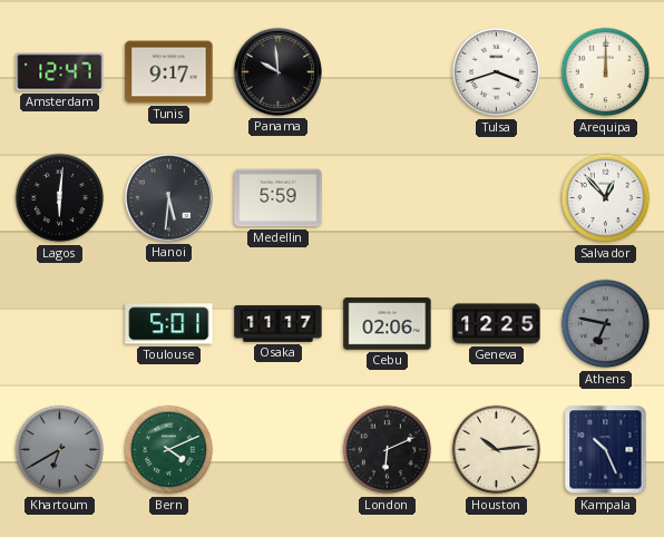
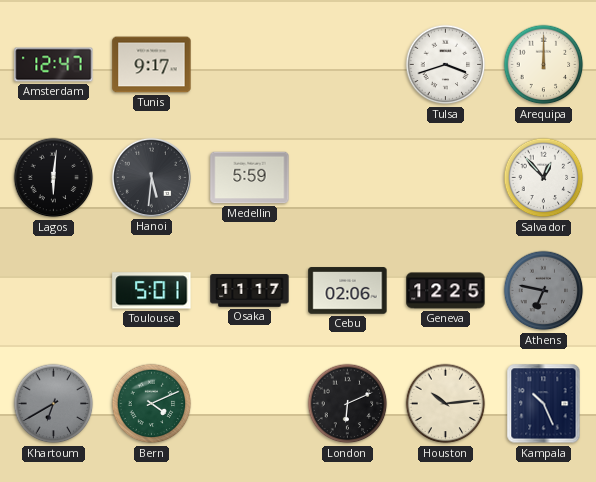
Panama: 9:59 -> none
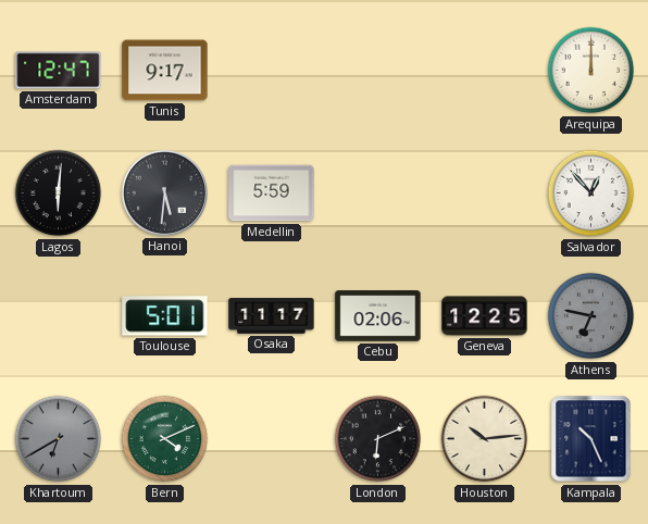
Tulsa: 3:42 -> none
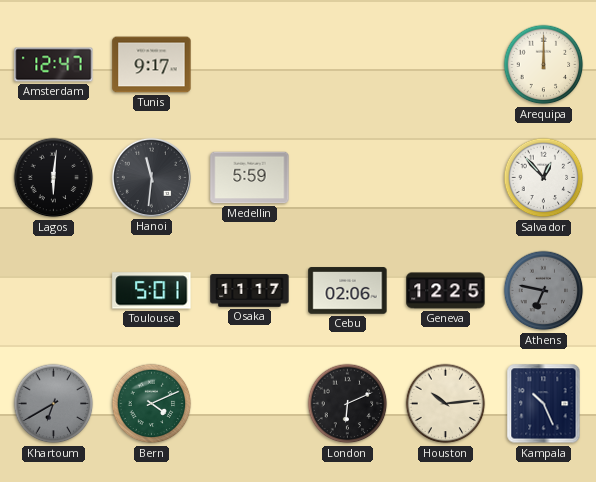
Hanoi: 5:31 -> 11:31
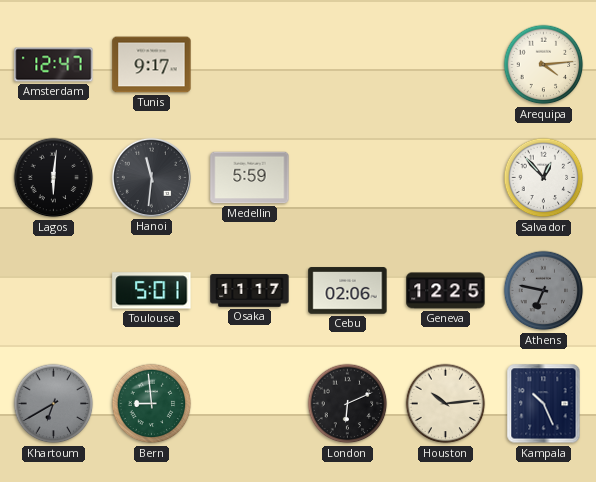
Arequipa: 12:00 -> 4:14
Bern: 4:11 -> 8:59
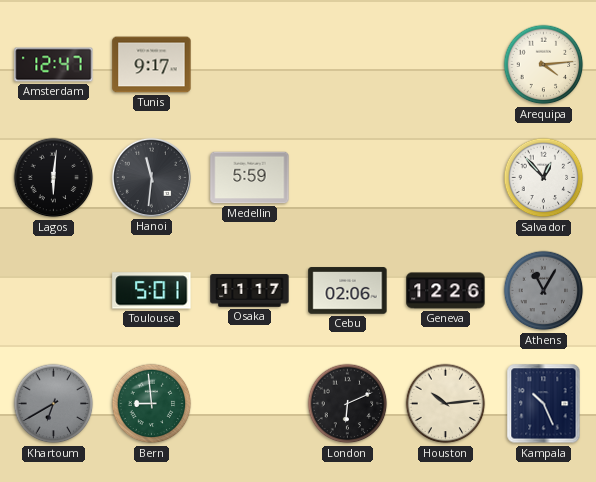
Geneva: 12:25 -> 12:26
Athens: 6:47 -> 11:05
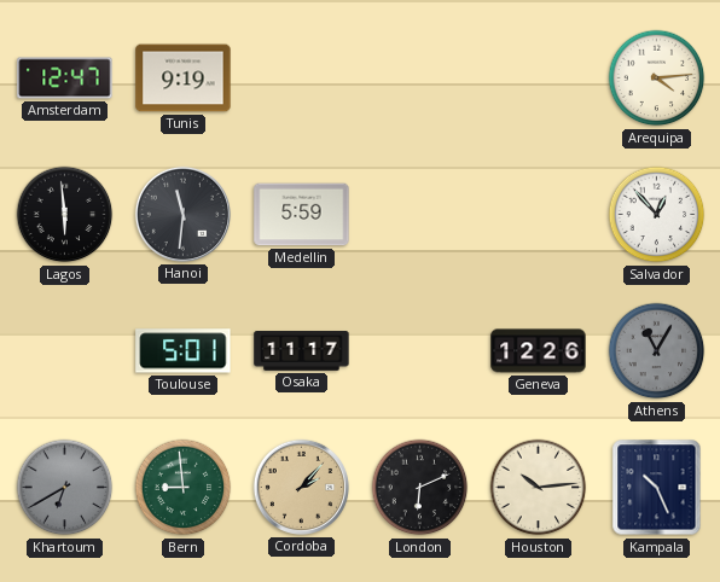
Tunis: 9:17 -> 9:19
Lagos: 6:01 -> 5:59
Cebu: 02:06 -> none
Cordoba: none -> 2:07
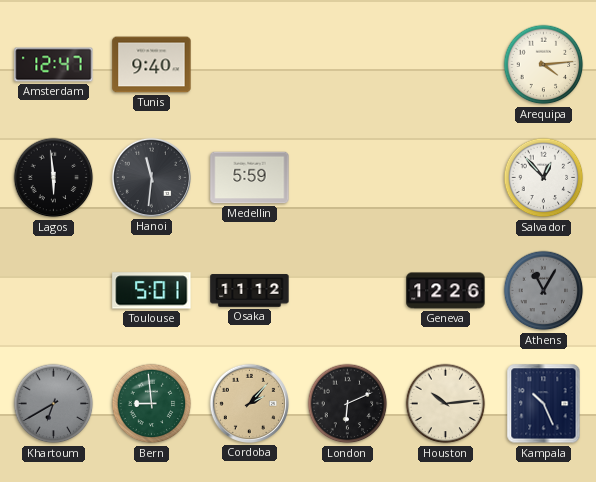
Tunis: 9:19 -> 9:40
Osaka: 11:17 -> 11:12
